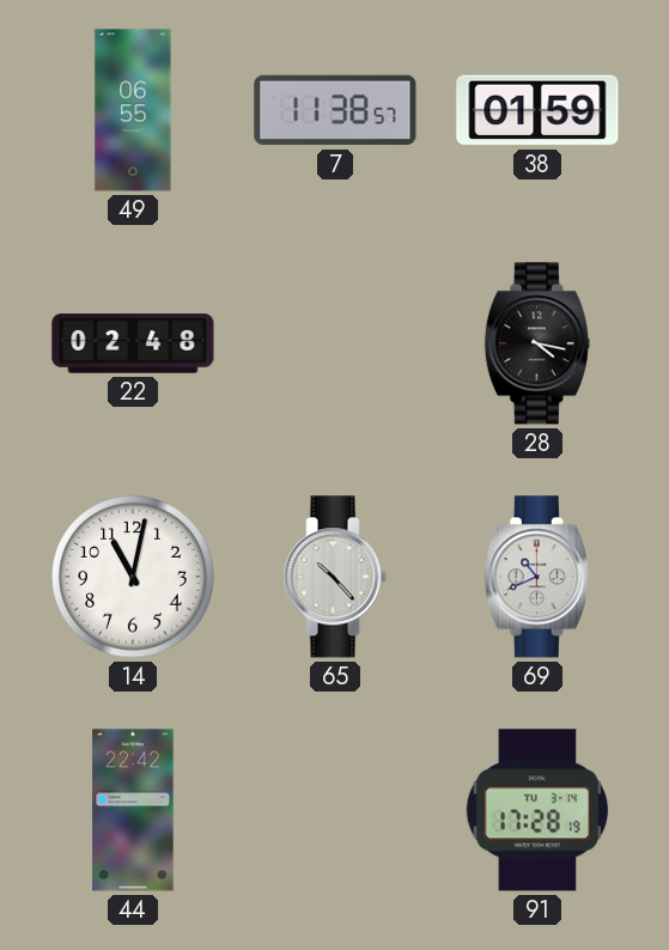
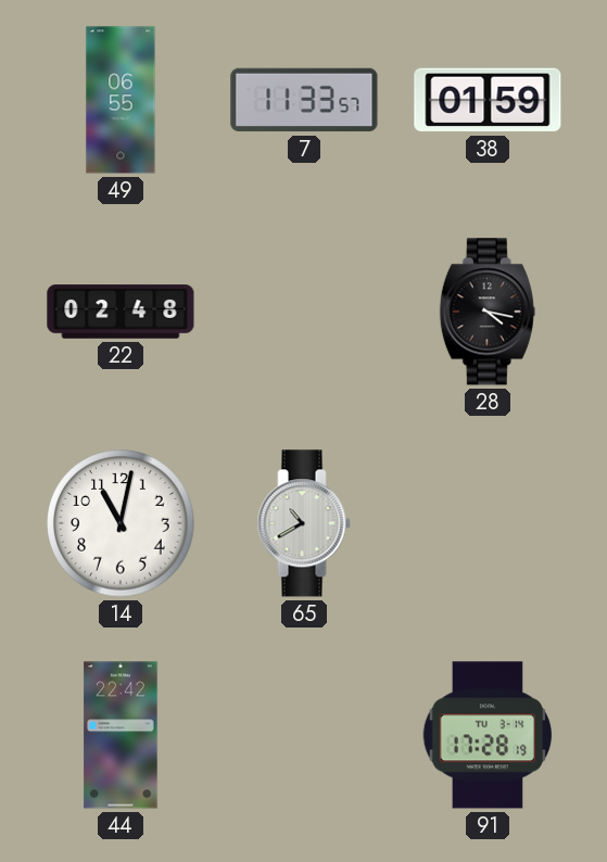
7: 11:38 -> 11:33
65: 10:23 -> 10:40
69: 10:41 -> none
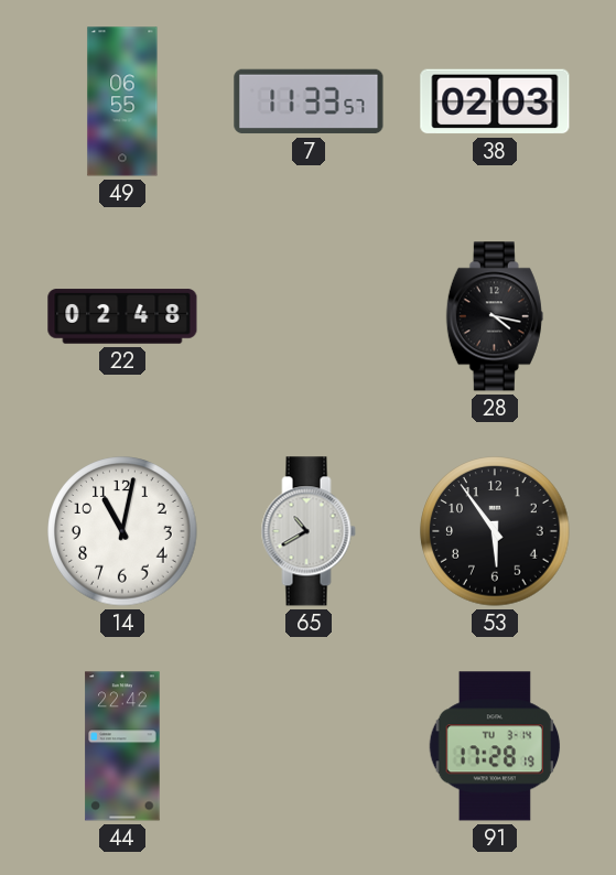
38: 01:59 -> 02:03
53: none -> 5:54
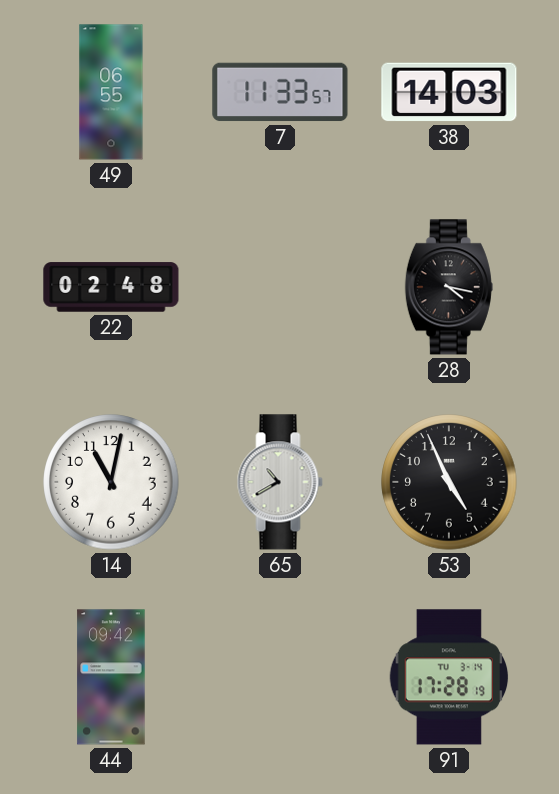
38: 02:03 -> 14:03
53: 5:54 -> 4:56
44: 22:42 -> 09:42
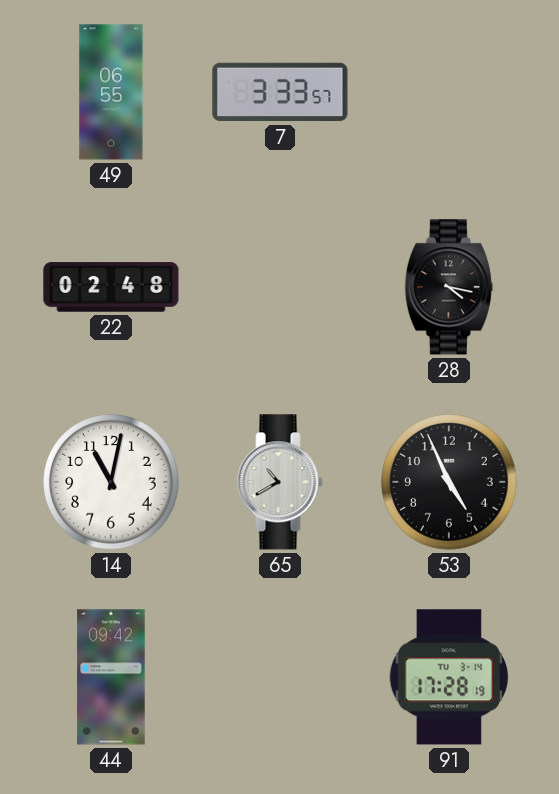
7: 11:33 -> 3:33
38: 14:03 -> none
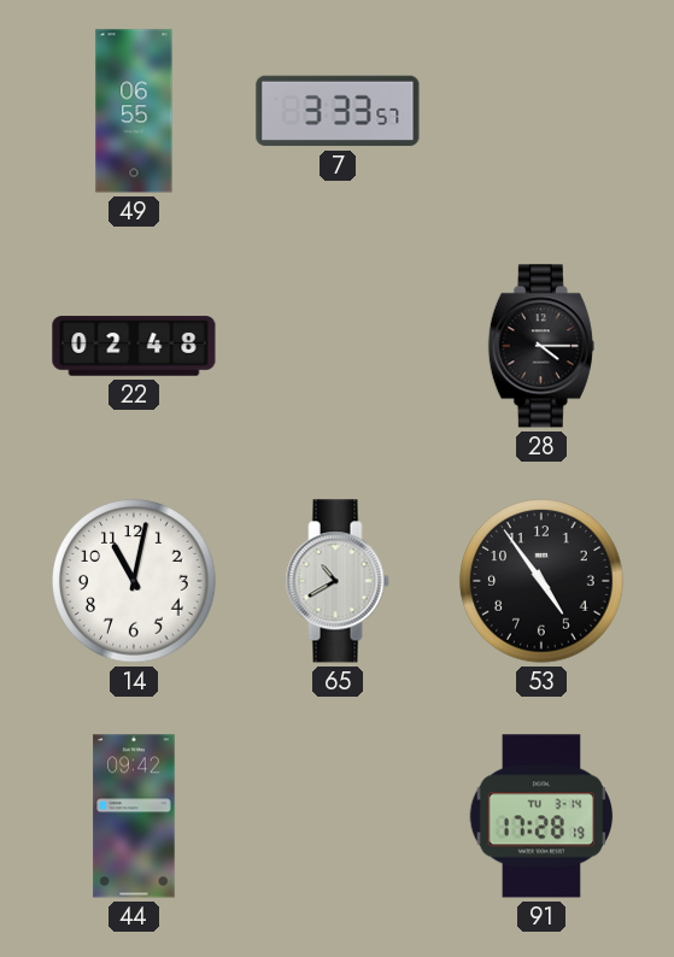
28: 4:17 -> 4:15
53: 4:56 -> 4:54
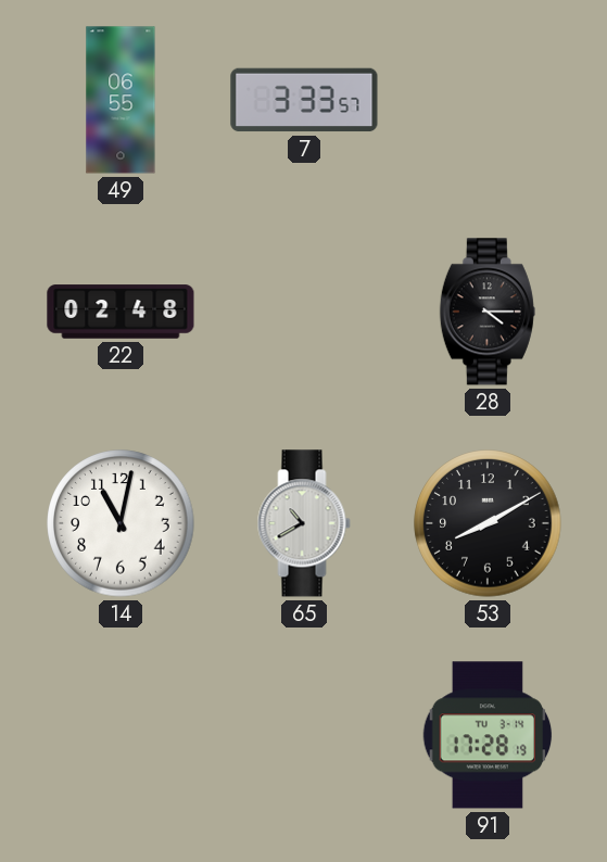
53: 4:54 -> 8:10
44: 09:42 -> none
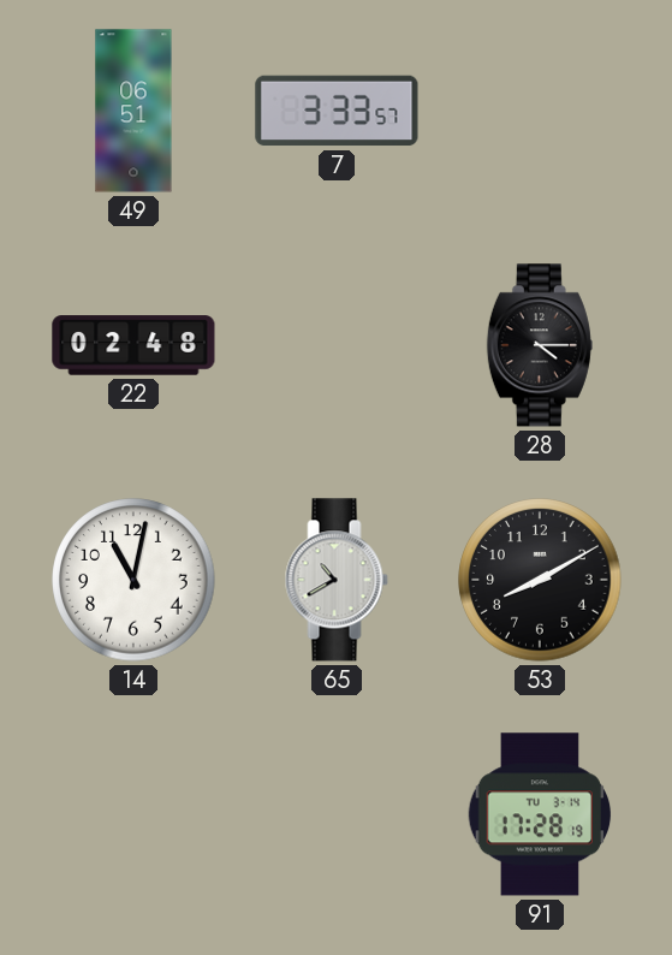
49: 06:55 -> 06:51
